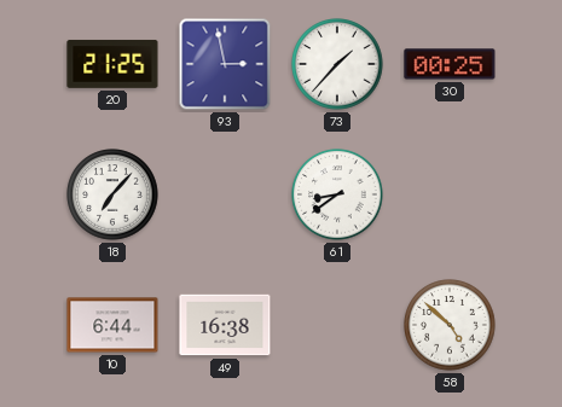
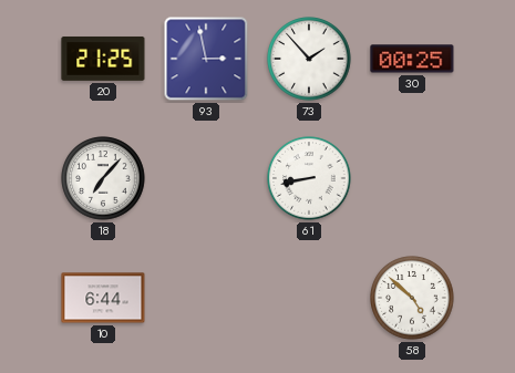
73: 1:37 -> 1:53
61: 8:39 -> 8:43
49: 16:38 -> none
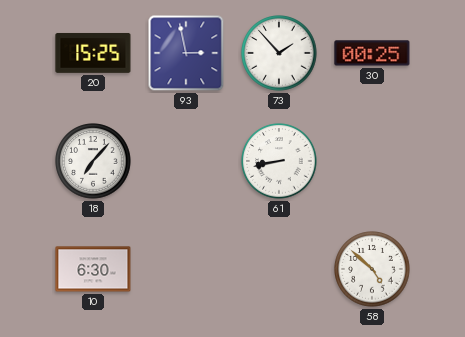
20: 21:25 -> 15:25
10: 6:44 -> 6:30
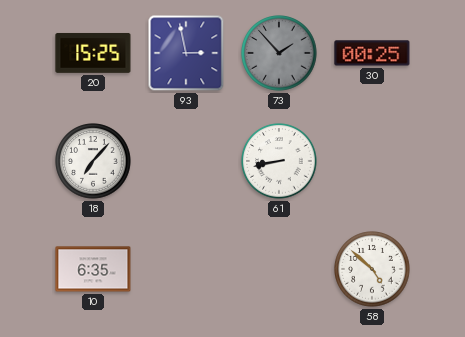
73 dial: white -> grey
10: 6:30 -> 6:35
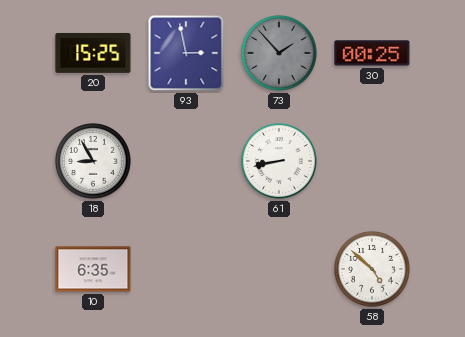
18: 7:07 -> 8:55
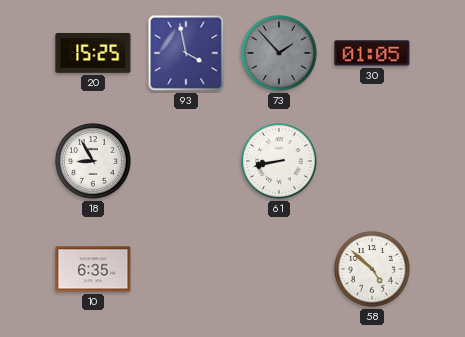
93: 2:58 -> 3:58
30: 00:25 -> 01:05
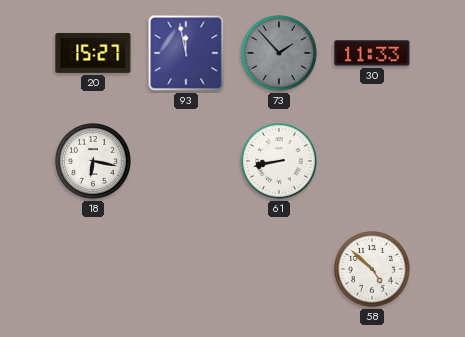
20: 15:25 -> 15:27
93: 3:58 -> 11:58
30: 01:05 -> 11:33
18: 8:55 -> 6:17
10: 6:35 -> none
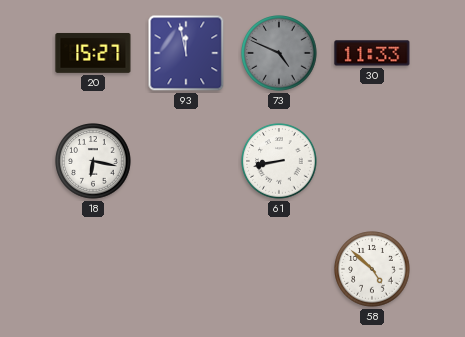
73: 1:53 -> 4:49
